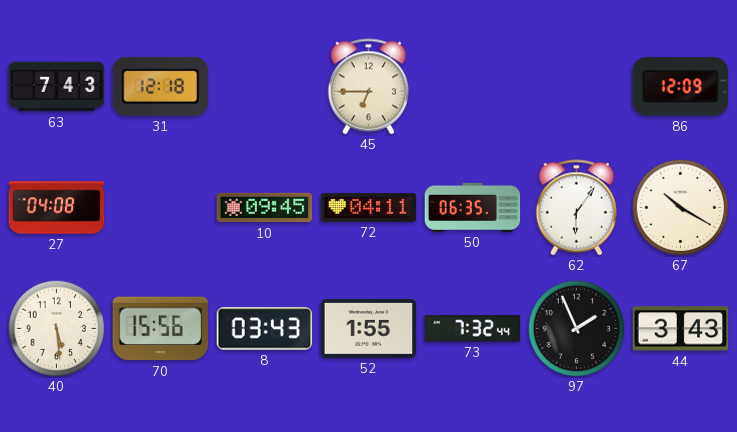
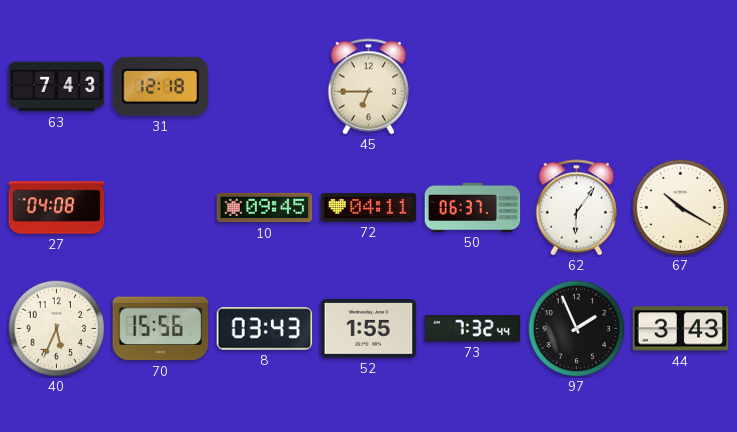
86: 12:09 -> none
50: 06:35 -> 06:37
40: 5:29 -> 5:34
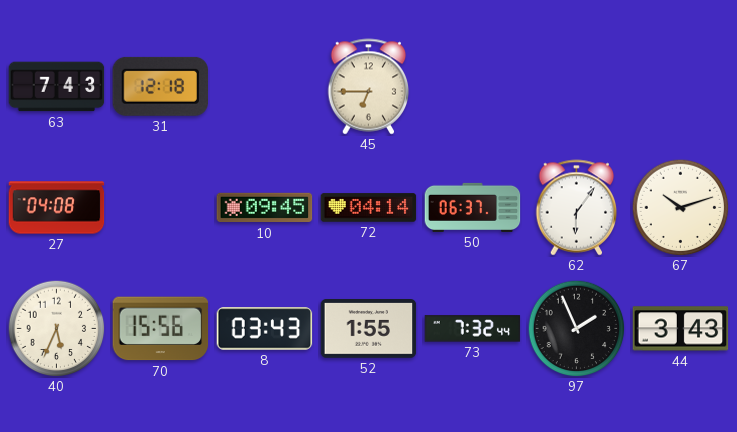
72: 04:11 -> 04:14
67: 10:20 -> 10:12
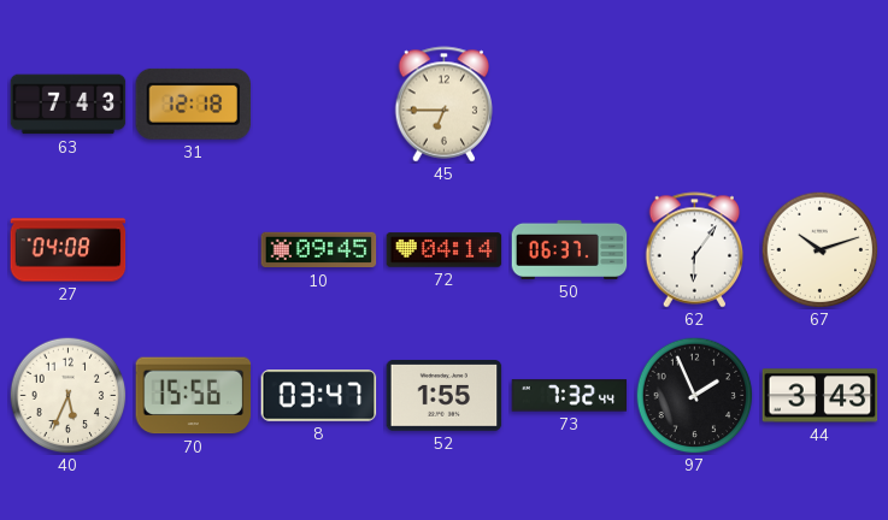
8: 03:43 -> 03:47
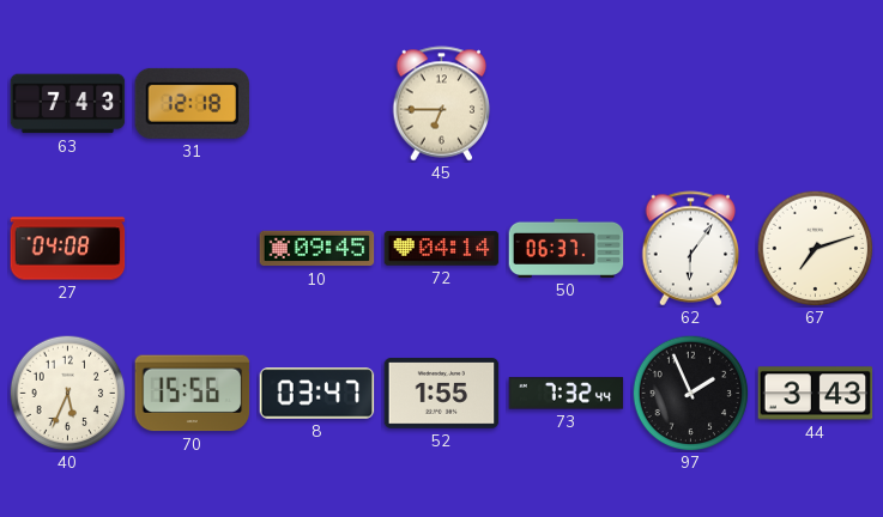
67: 10:12 -> 7:12
